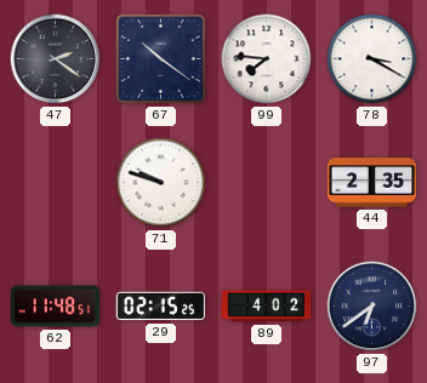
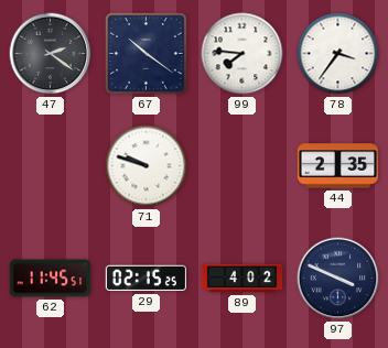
78: 3:20 -> 3:36
62: 11:48 -> 11:45
97: 6:39 -> 3:49
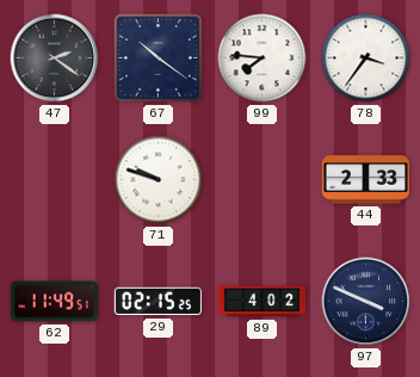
44: 2:35 -> 2:33
62: 11:45 -> 11:49
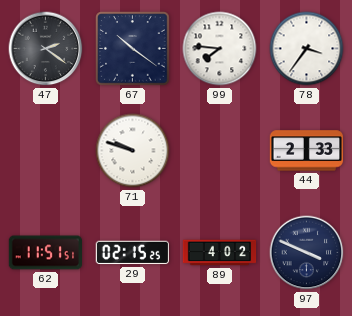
62: 11:49 -> 11:51
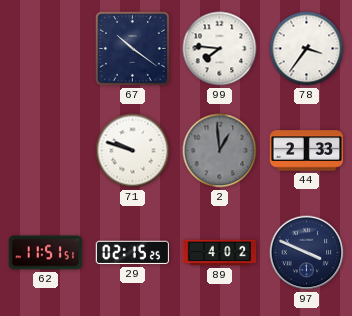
47: 2:21 -> none
2: none -> 12:59
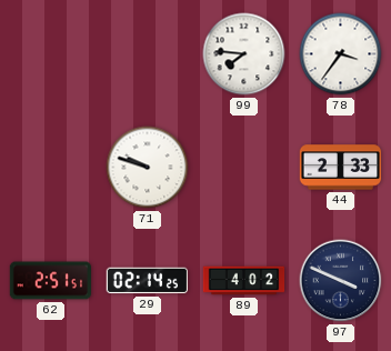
67: 10:21 -> none
2: 12:59 -> none
62: 11:51 -> 2:51
29: 02:15 -> 02:14
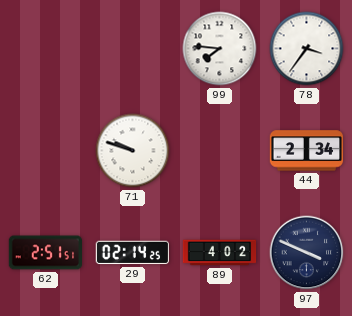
44: 2:33 -> 2:34
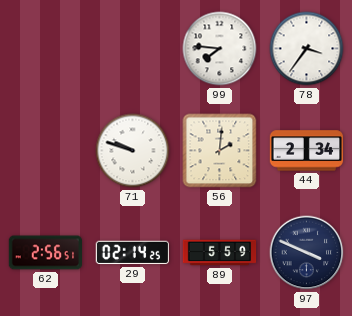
56: none -> 2:01
62: 2:51 -> 2:56
89: 4:02 -> 5:59
